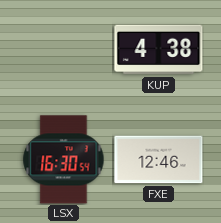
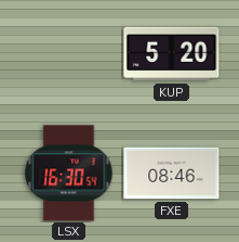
KUP: 4:38 -> 5:20
FXE: 12:46 -> 08:46
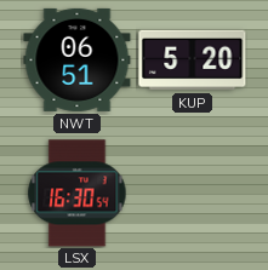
NWT: none -> 06:51
FXE: 08:46 -> none
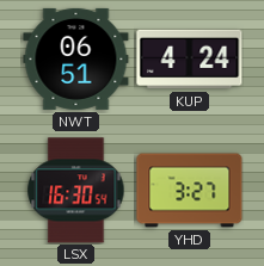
KUP: 5:20 -> 4:24
YHD: none -> 3:27
